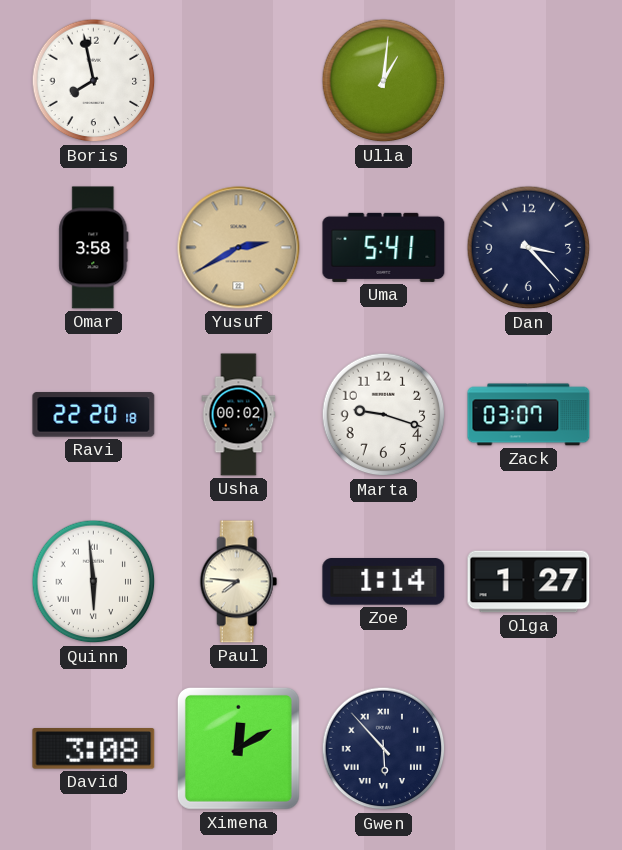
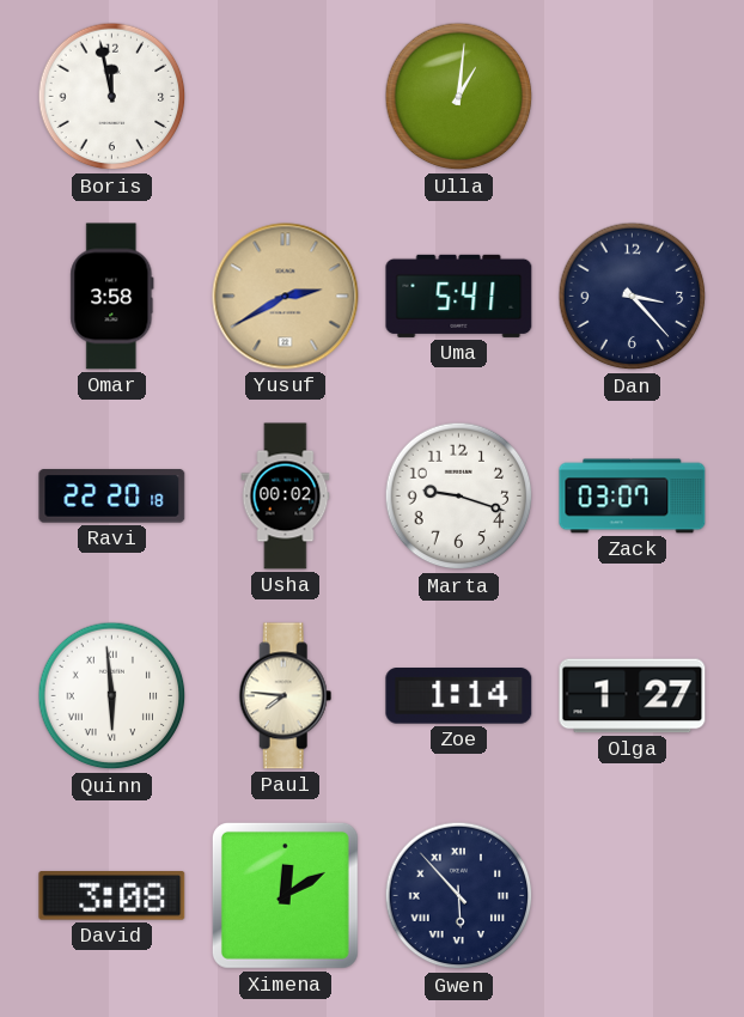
Boris: 7:58 -> 11:58
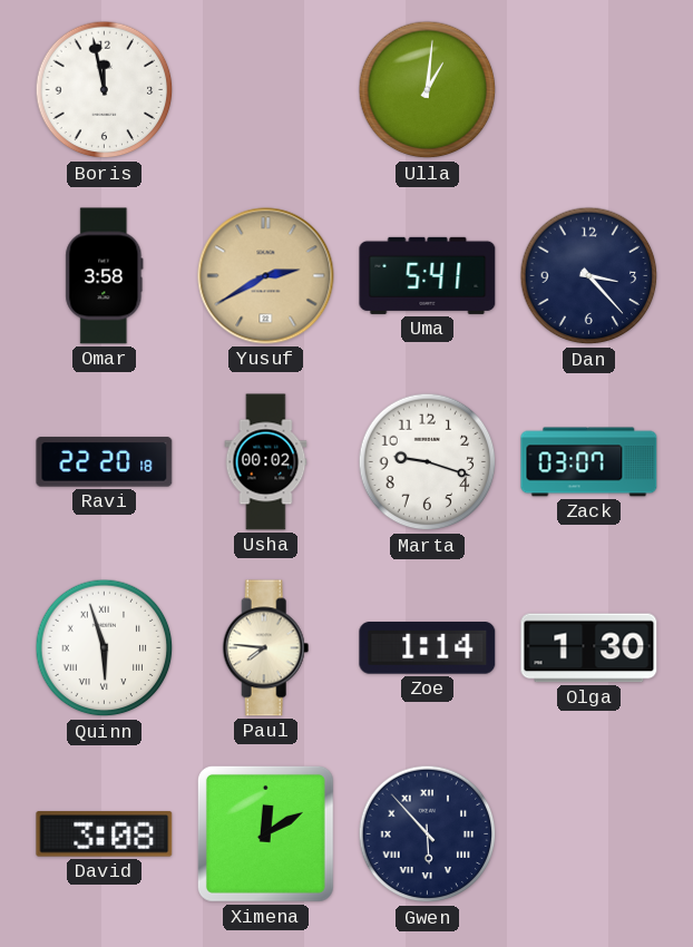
Quinn: 5:59 -> 5:57
Olga: 1:27 -> 1:30
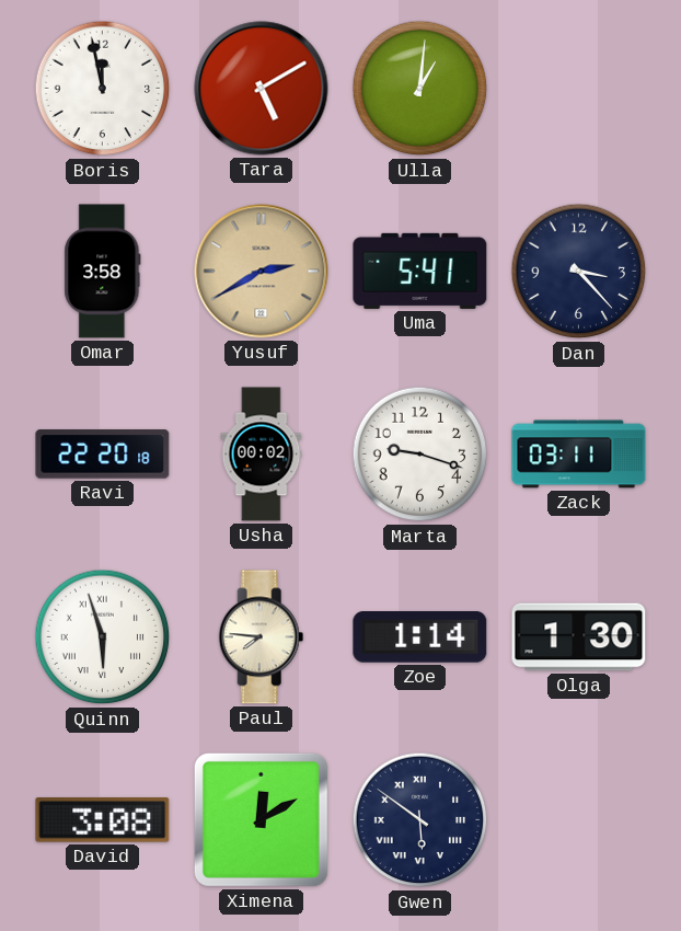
Tara: none -> 5:10
Zack: 03:07 -> 03:11
Gwen: 5:53 -> 5:51
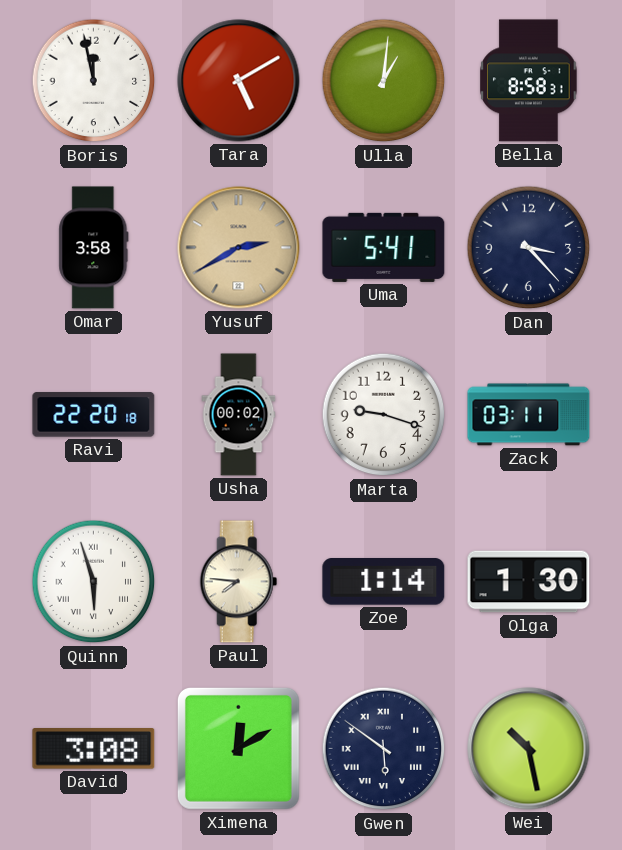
Bella: none -> 8:58
Wei: none -> 10:28
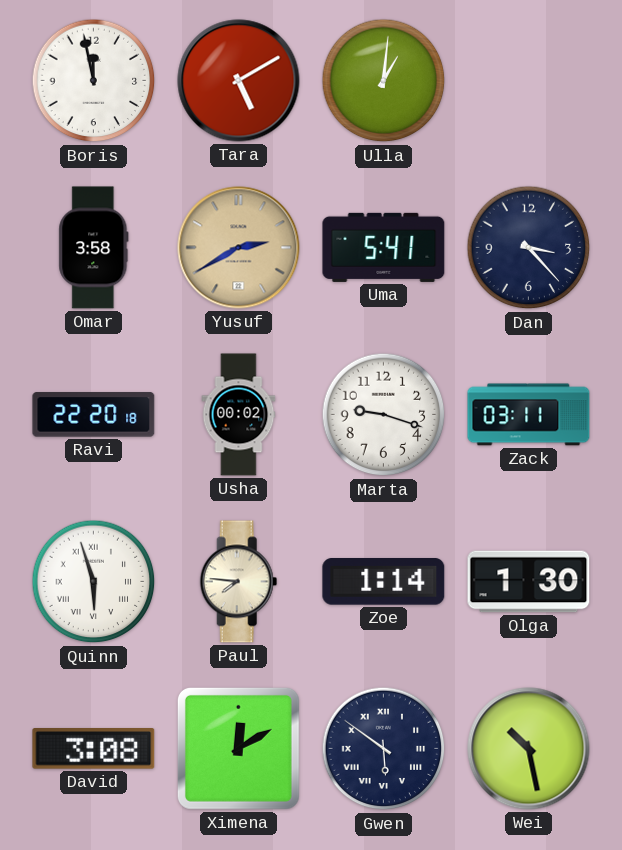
Bella: 8:58 -> none
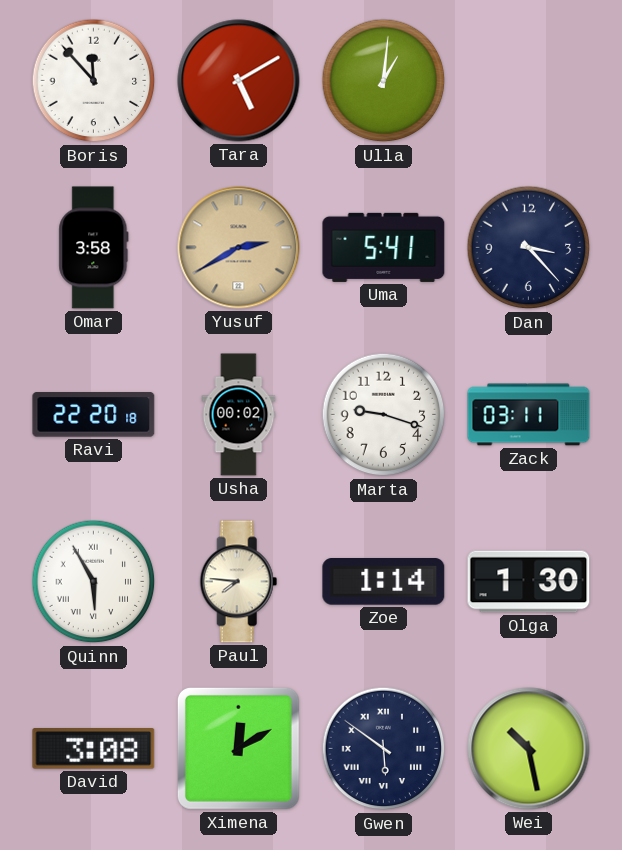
Boris: 11:58 -> 11:53
Quinn: 5:57 -> 5:55
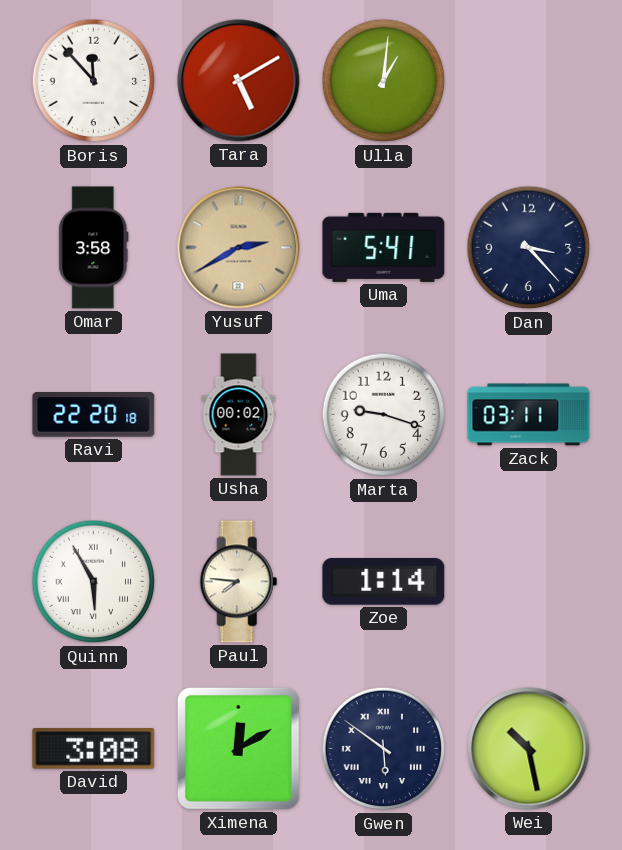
Olga: 1:30 -> none
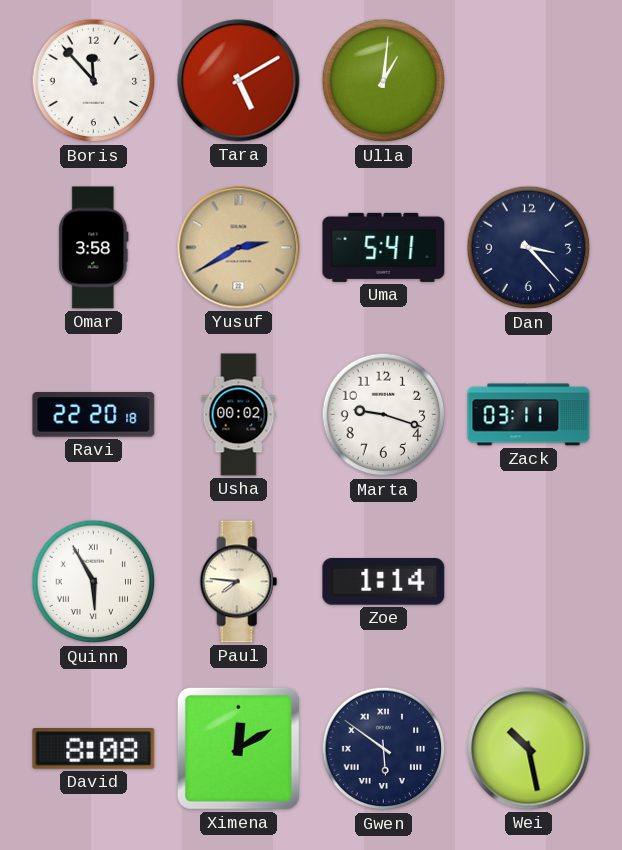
David: 3:08 -> 8:08
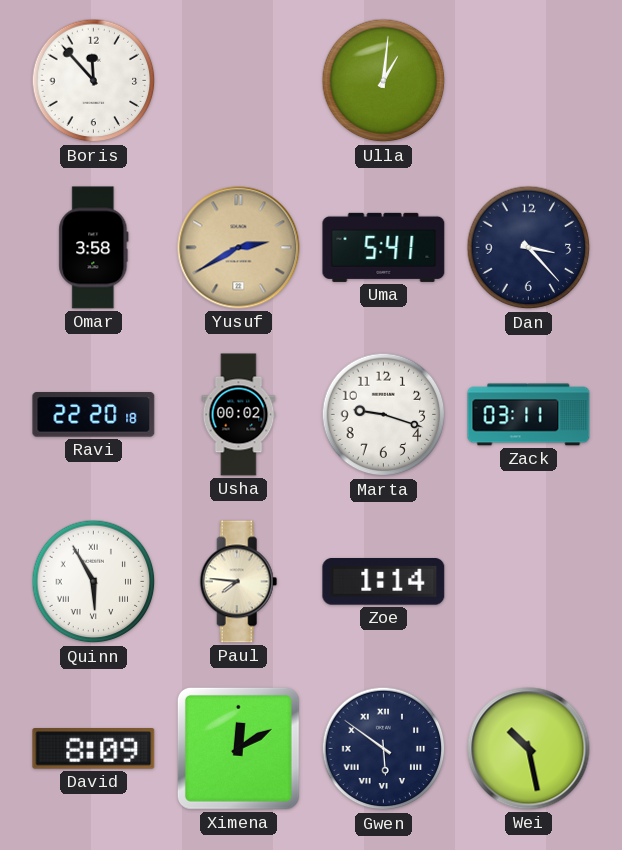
Tara: 5:10 -> none
David: 8:08 -> 8:09
